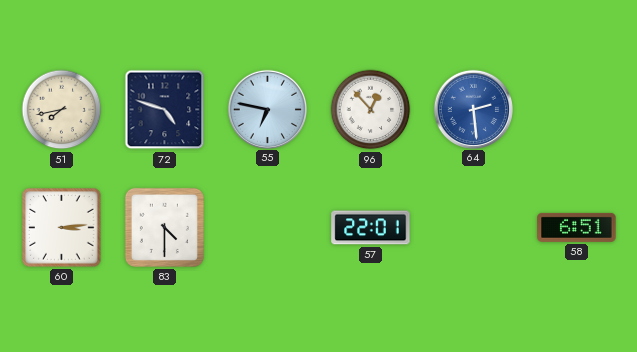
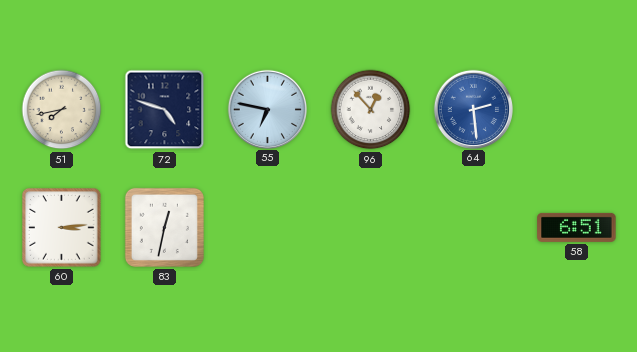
83: 4:30 -> 12:32
57: 22:01 -> none
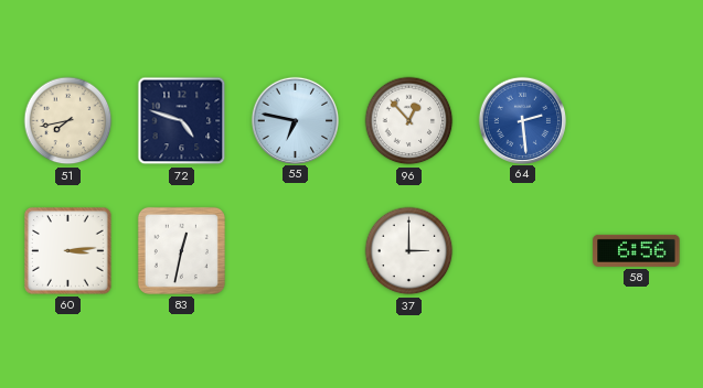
37: none -> 3:00
58: 6:51 -> 6:56
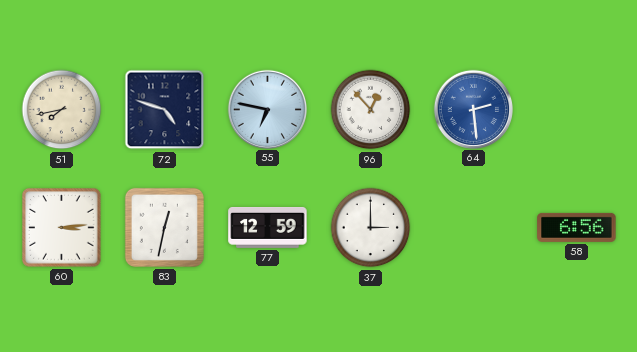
77: none -> 12:59
